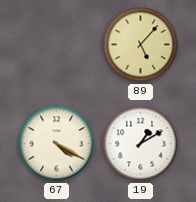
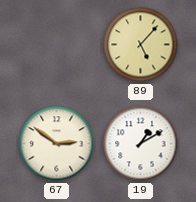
67: 4:20 -> 2:51
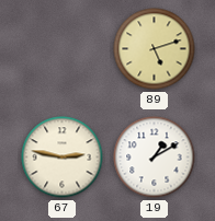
89: 5:07 -> 5:12
67: 2:51 -> 2:47
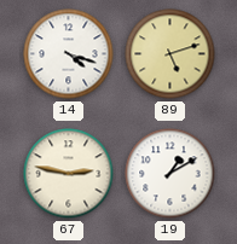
14: none -> 4:18
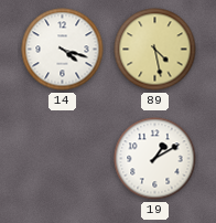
89: 5:12 -> 4:28
67: 2:47 -> none
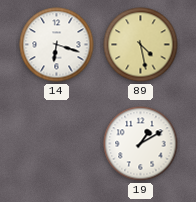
14: 4:18 -> 6:18
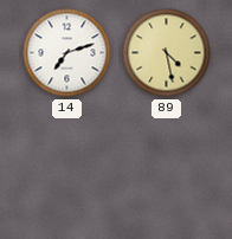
14: 6:18 -> 7:12
19: 1:10 -> none
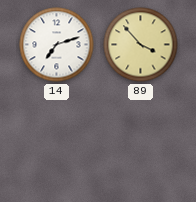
89: 4:28 -> 3:53
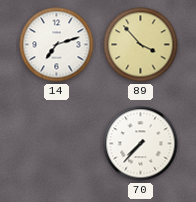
70: none -> 7:37
